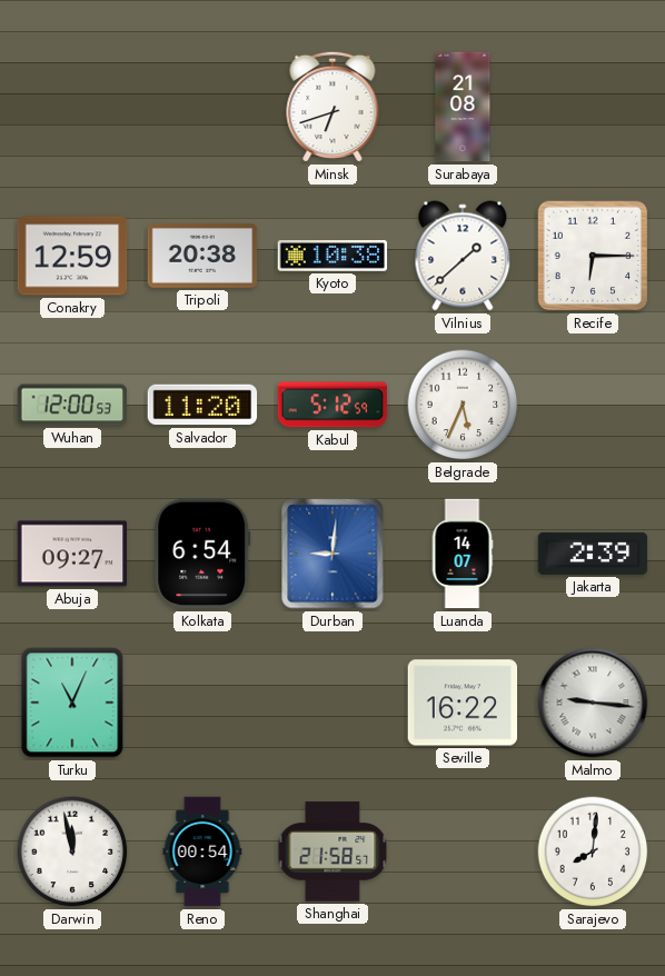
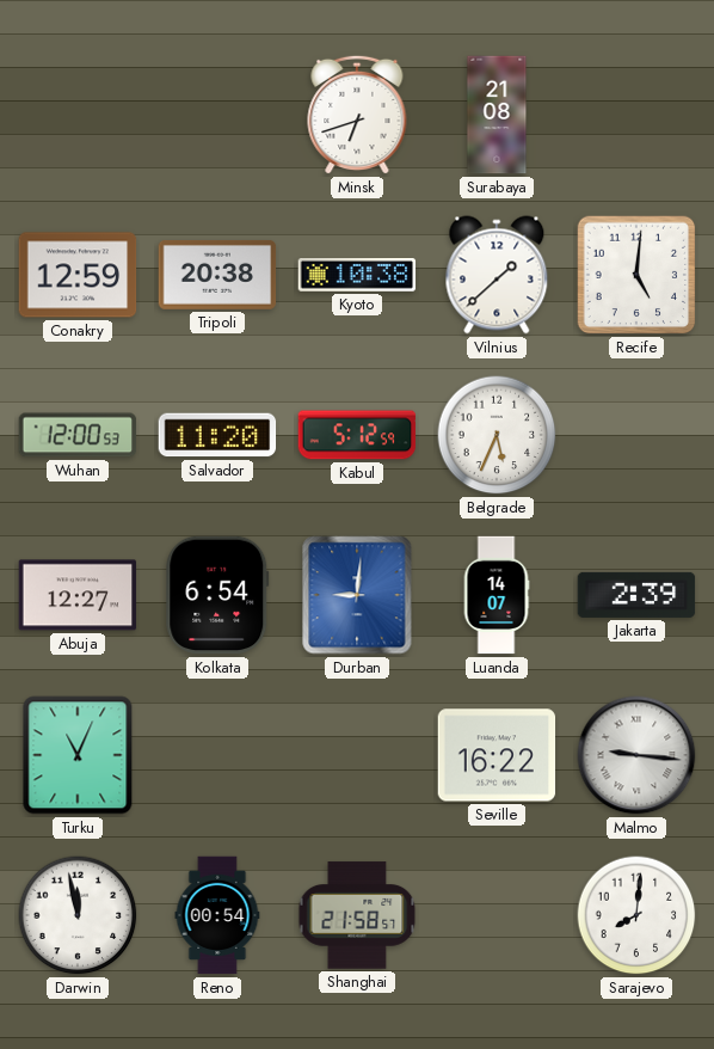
Recife: 6:15 -> 5:01
Abuja: 09:27 -> 12:27
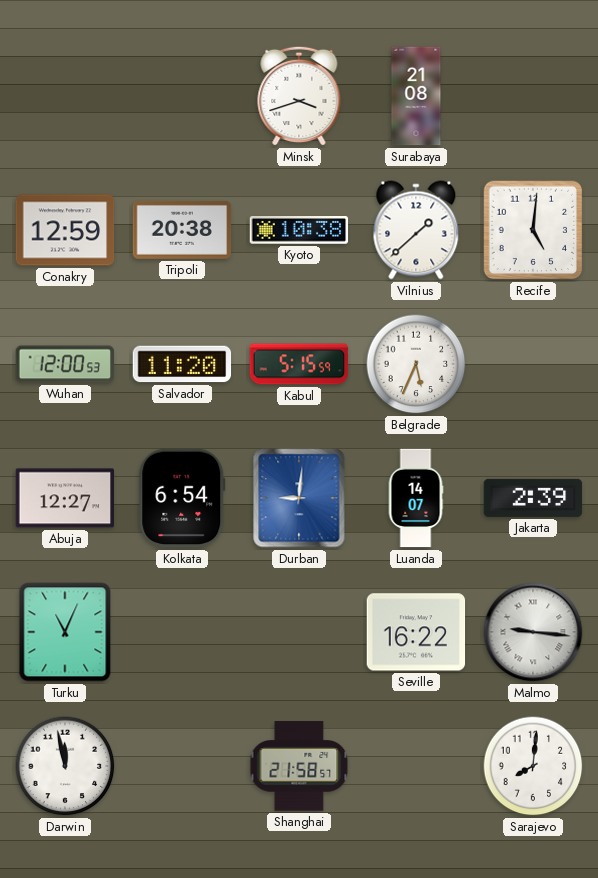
Minsk: 6:42 -> 3:42
Kabul: 5:12 -> 5:15
Reno: 00:54 -> none
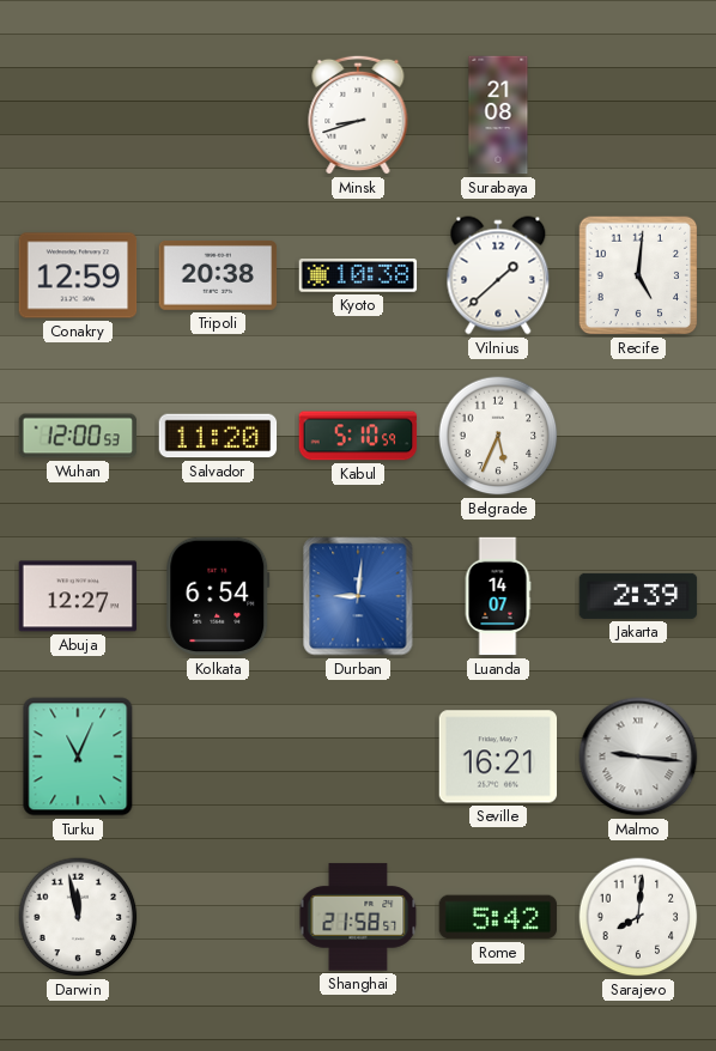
Minsk: 3:42 -> 8:42
Kabul: 5:15 -> 5:10
Seville: 16:22 -> 16:21
Rome: none -> 5:42
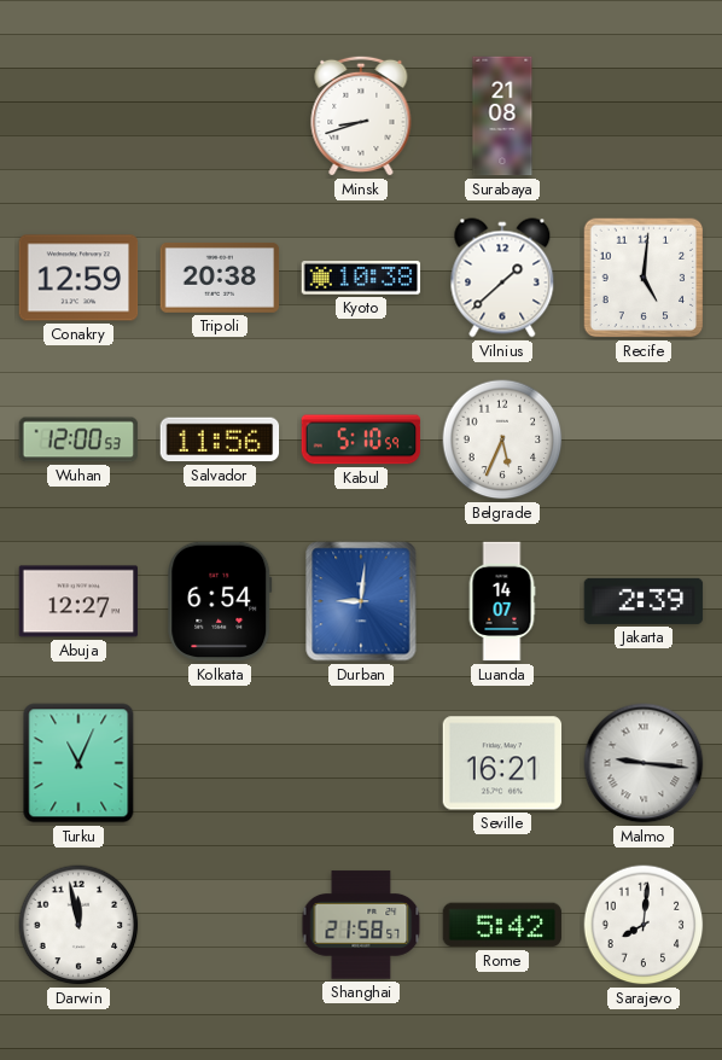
Salvador: 11:20 -> 11:56
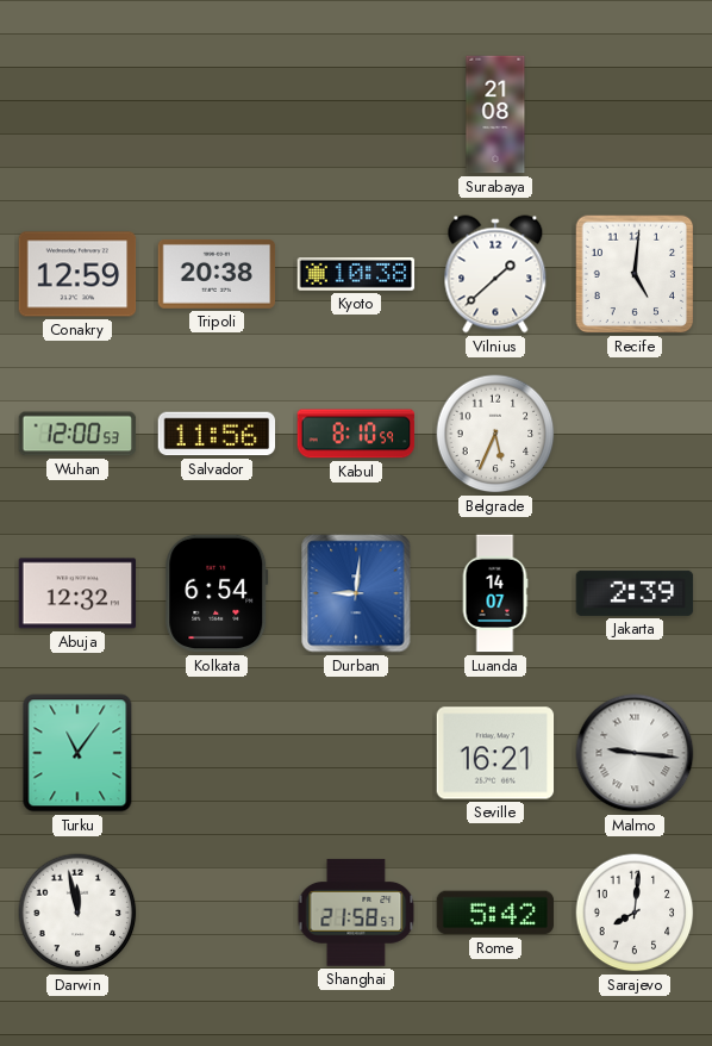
Minsk: 8:42 -> none
Kabul: 5:10 -> 8:10
Abuja: 12:27 -> 12:32
Turku: 11:04 -> 11:06
